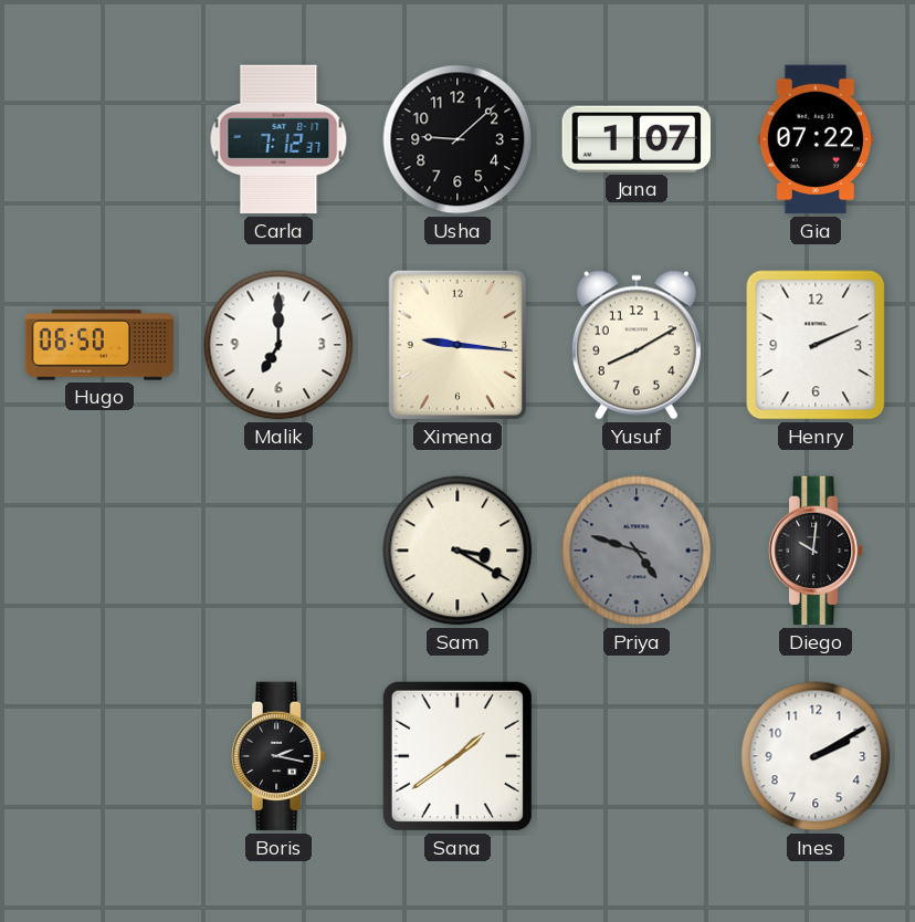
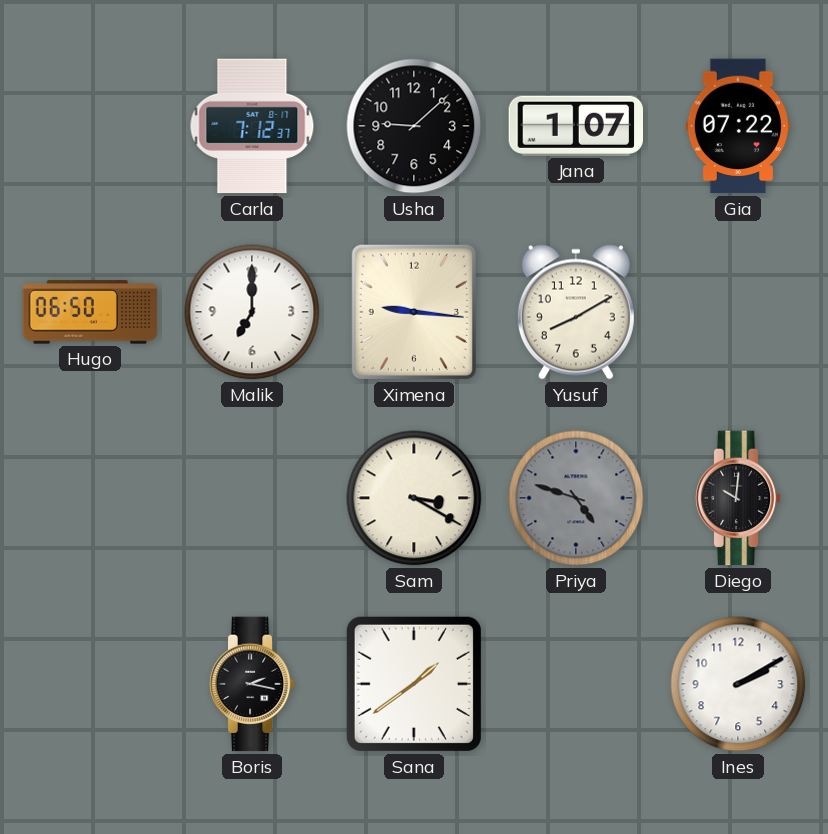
Henry: 2:11 -> none
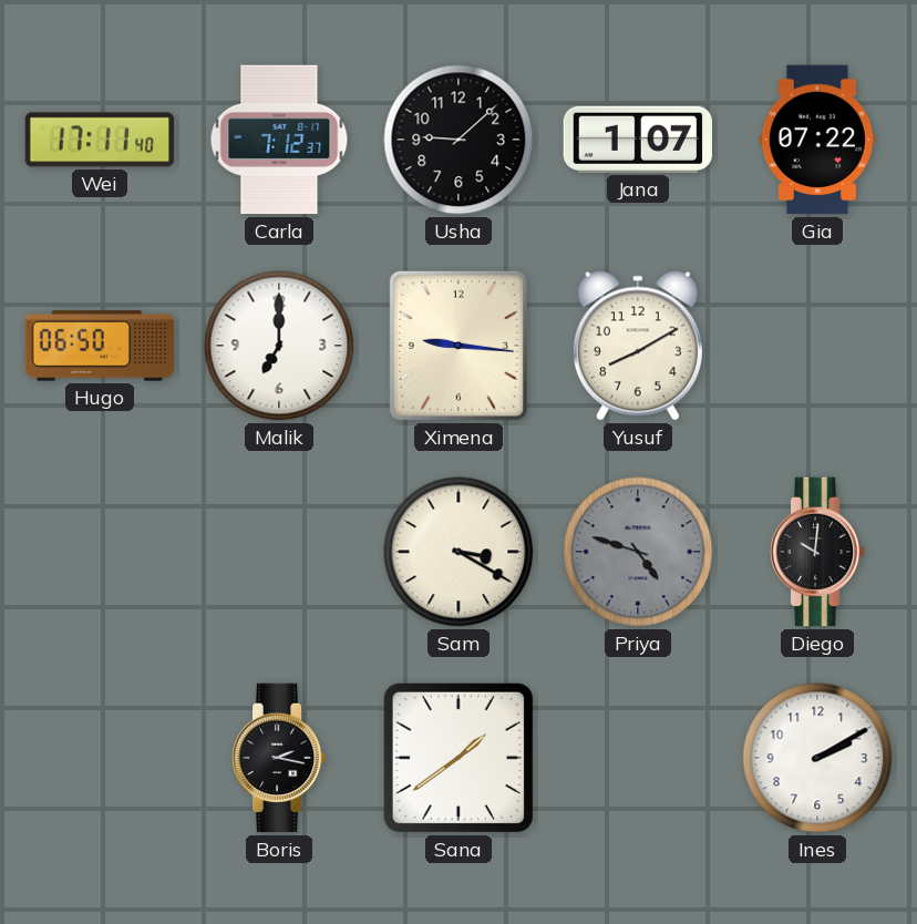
Wei: none -> 17:11
